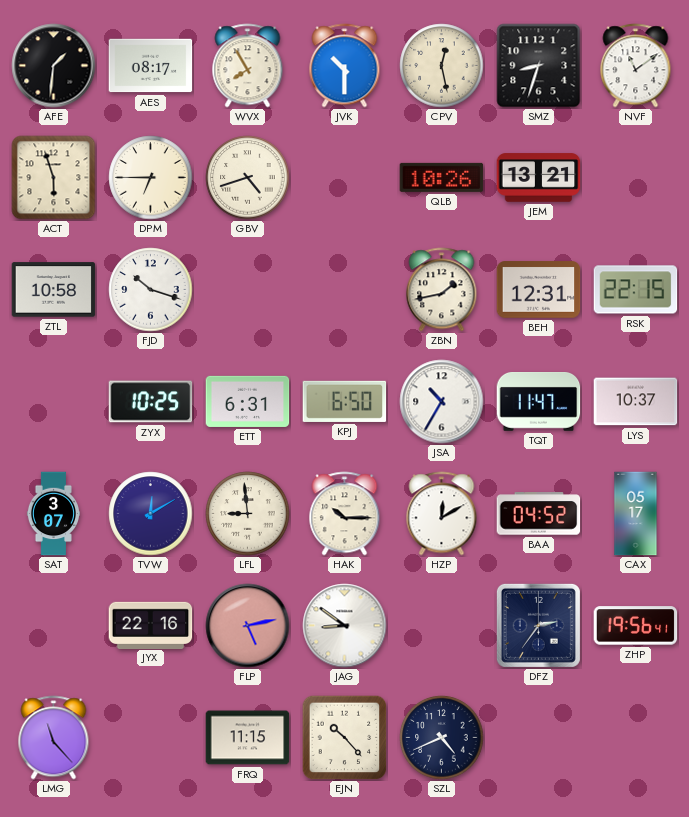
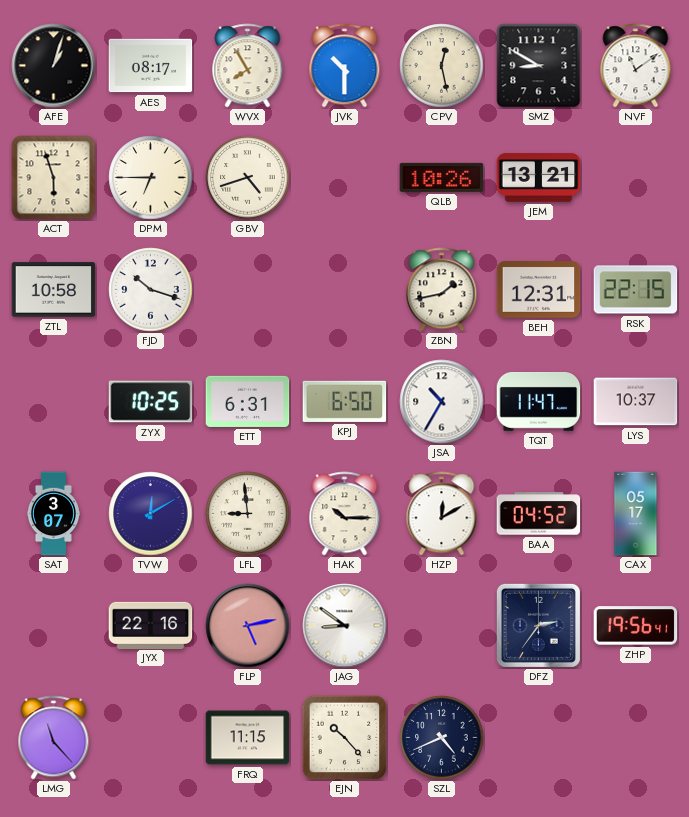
AFE: 1:31 -> 1:03
SMZ: 8:33 -> 8:50
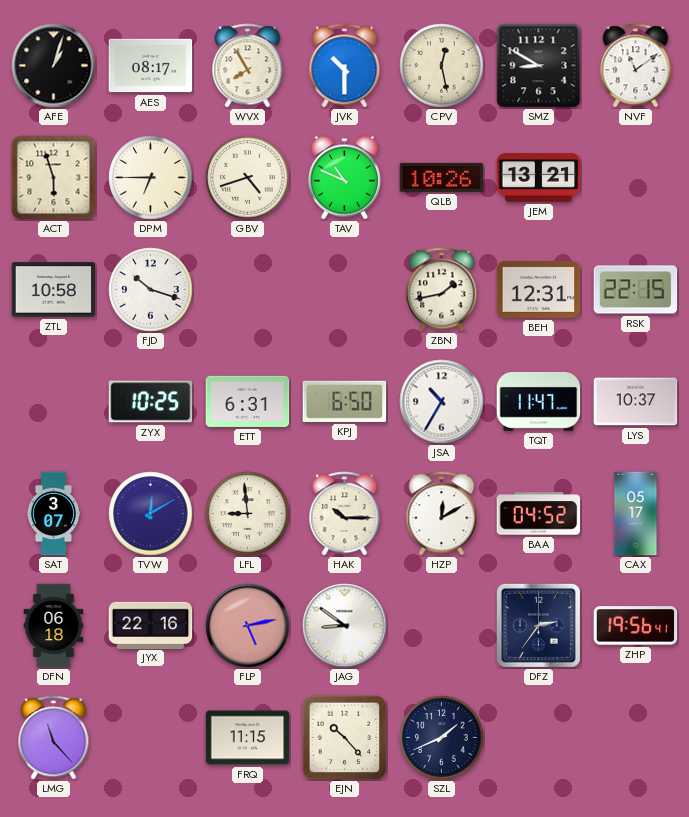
TAV: none -> 10:49
DFN: none -> 06:18
SZL: 4:41 -> 1:41
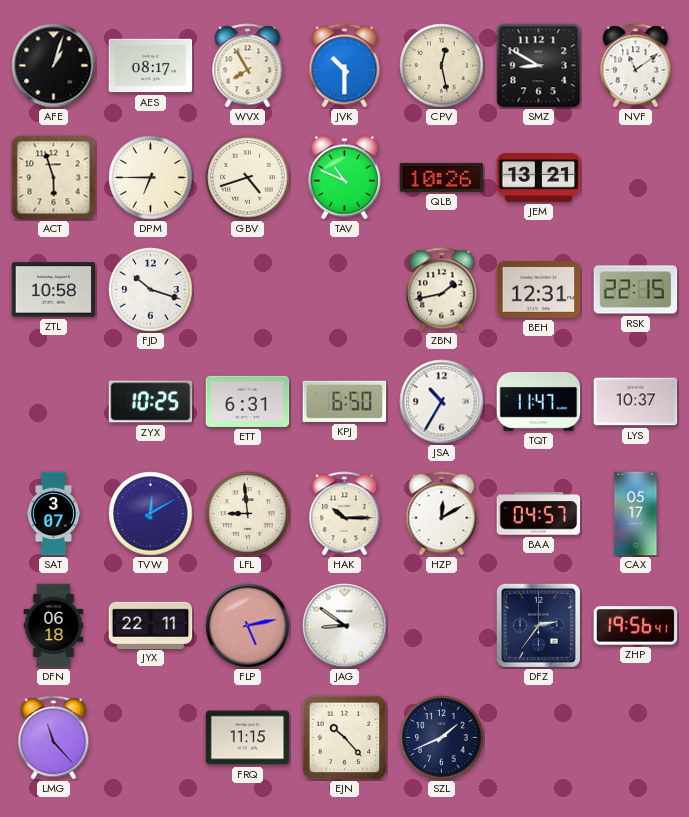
BAA: 04:52 -> 04:57
JYX: 22:16 -> 22:11
